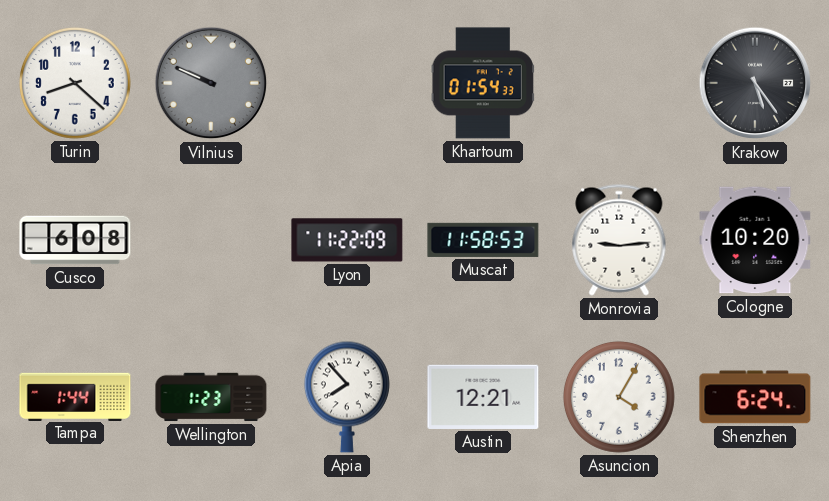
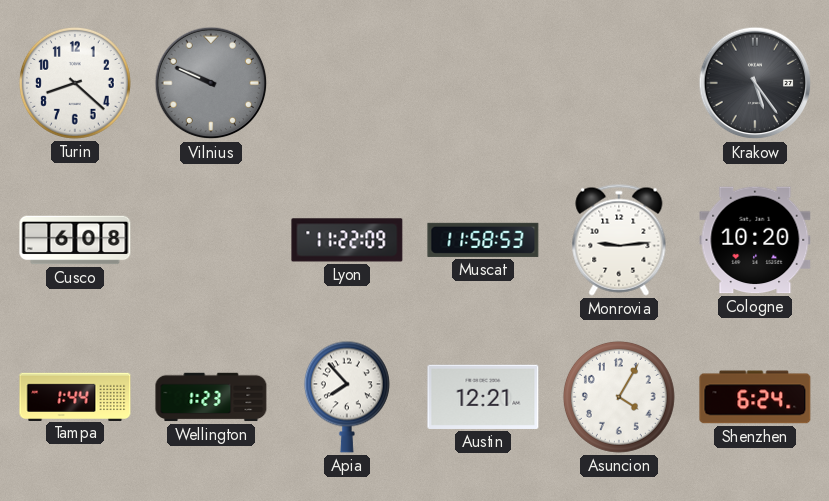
Khartoum: 01:54 -> none
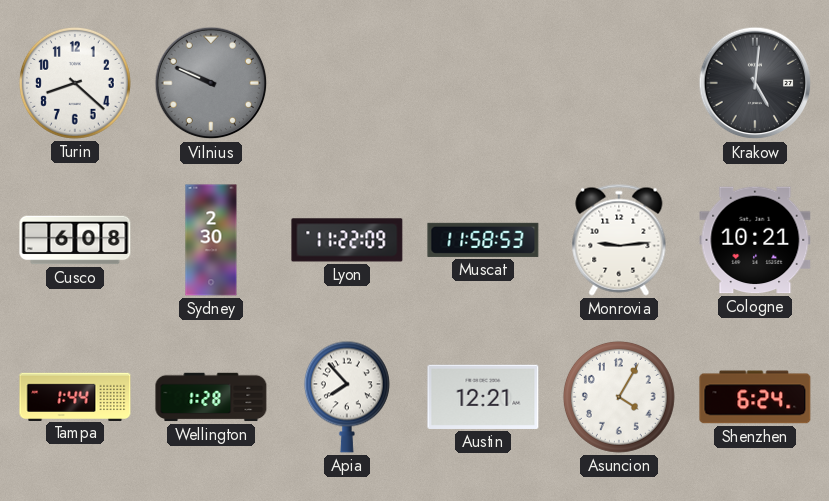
Krakow: 5:24 -> 5:01
Sydney: none -> 2:30
Cologne: 10:20 -> 10:21
Wellington: 1:23 -> 1:28
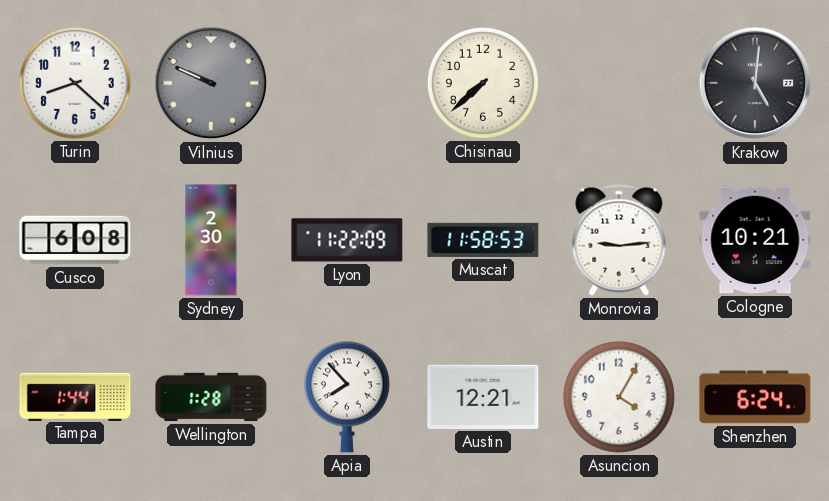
Chisinau: none -> 7:38
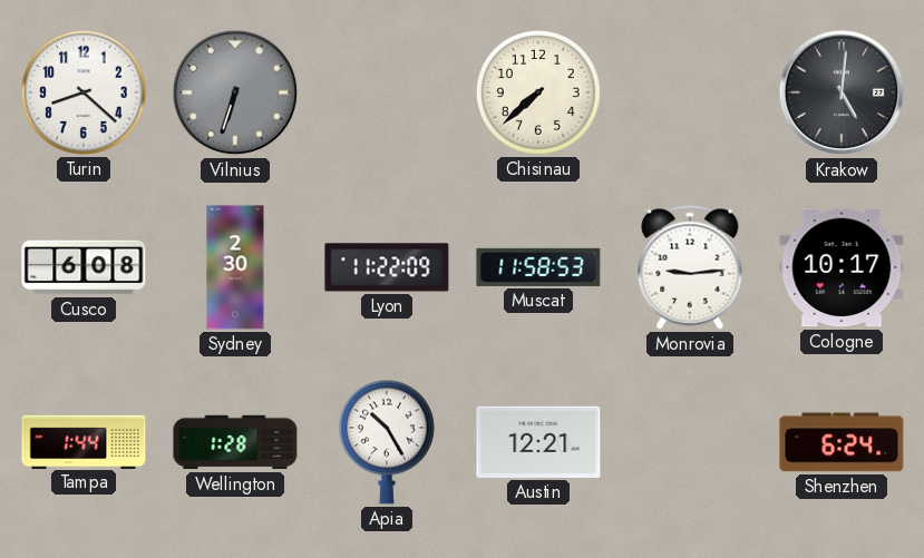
Vilnius: 9:49 -> 6:33
Cologne: 10:21 -> 10:17
Apia: 7:53 -> 10:25
Asuncion: 4:05 -> none
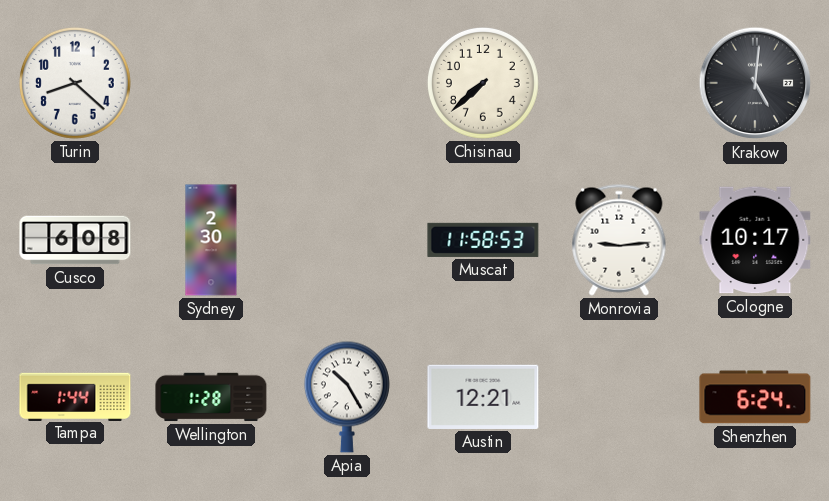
Vilnius: 6:33 -> none
Lyon: 11:22 -> none
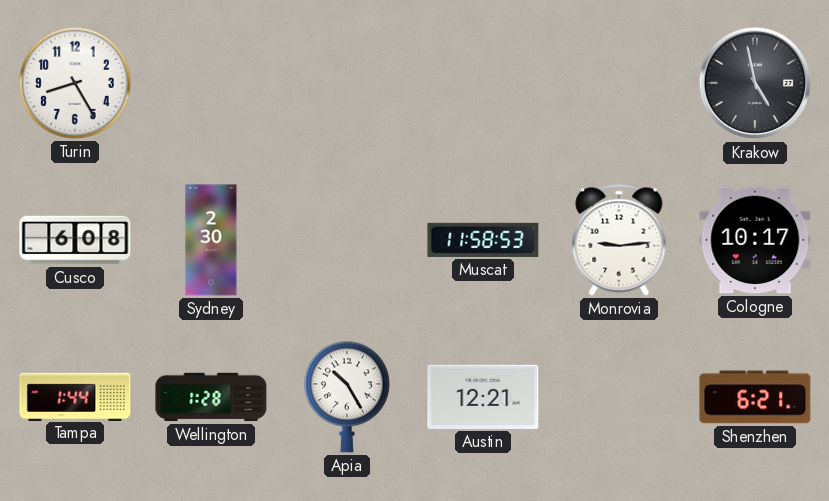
Turin: 8:22 -> 8:25
Chisinau: 7:38 -> none
Krakow: 5:01 -> 4:58
Shenzhen: 6:24 -> 6:21
